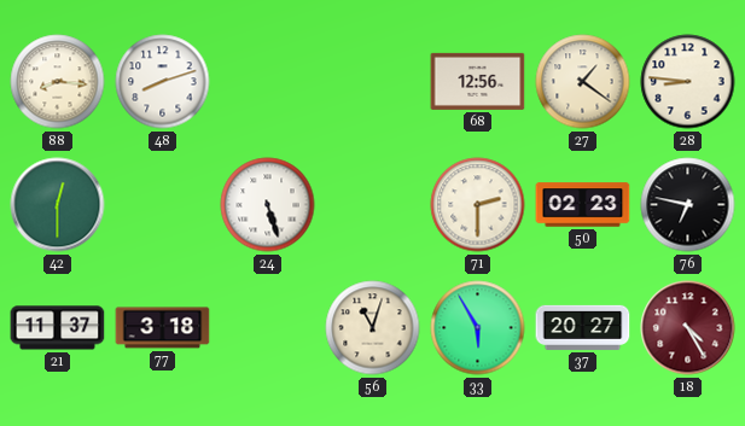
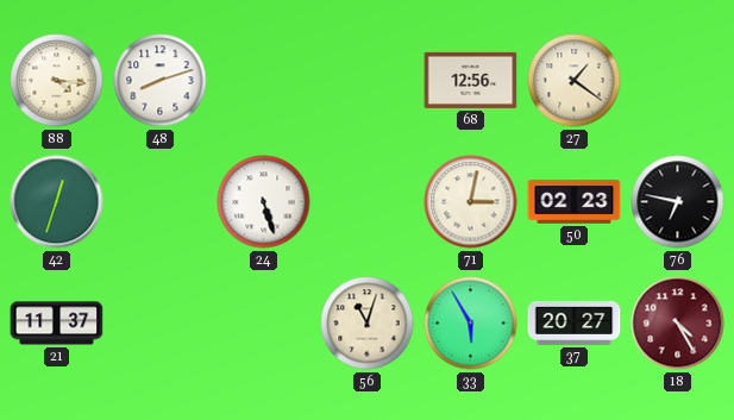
88: 8:16 -> 4:16
28: 8:46 -> none
42: 12:30 -> 12:33
71: 2:30 -> 3:02
77: 3:18 -> none
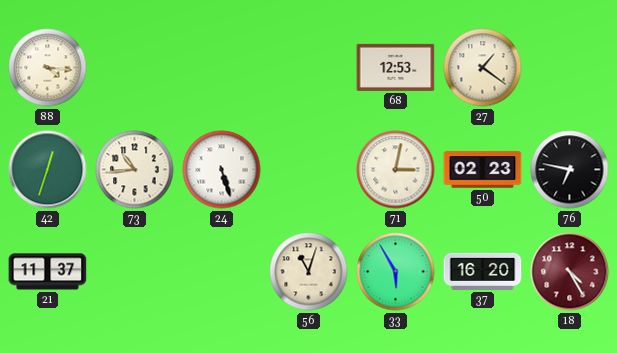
48: 8:12 -> none
68: 12:56 -> 12:53
73: none -> 10:44
37: 20:27 -> 16:20
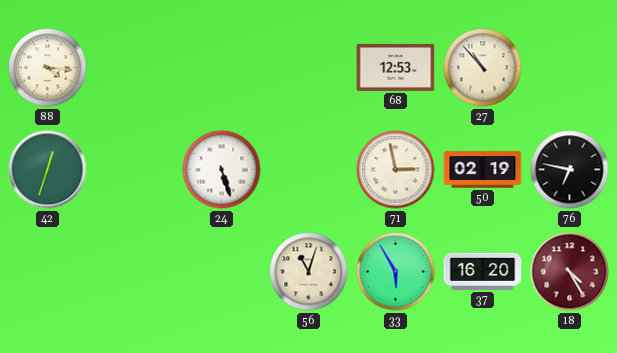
27: 1:21 -> 10:53
73: 10:44 -> none
71: 3:02 -> 2:58
50: 02:23 -> 02:19
21: 11:37 -> none
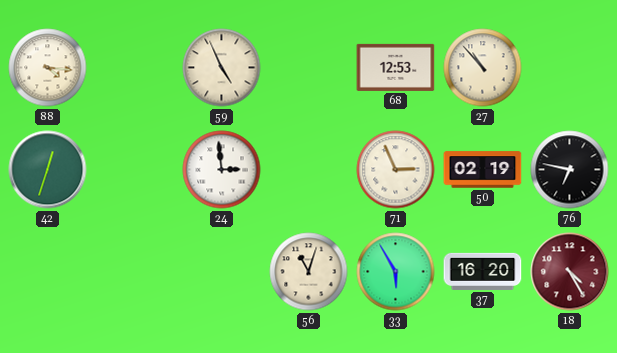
59: none -> 4:56
24: 5:27 -> 2:59
71: 2:58 -> 2:56
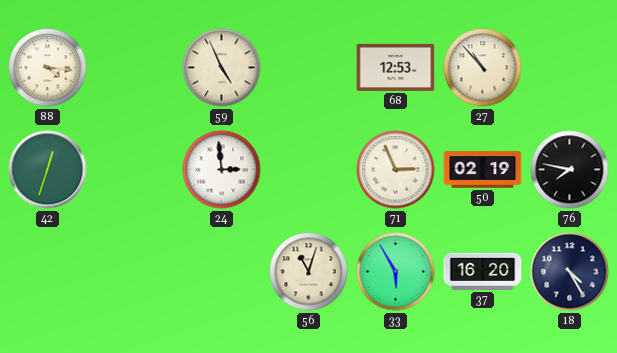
76: 6:47 -> 7:47
18 dial: burgundy -> navy
